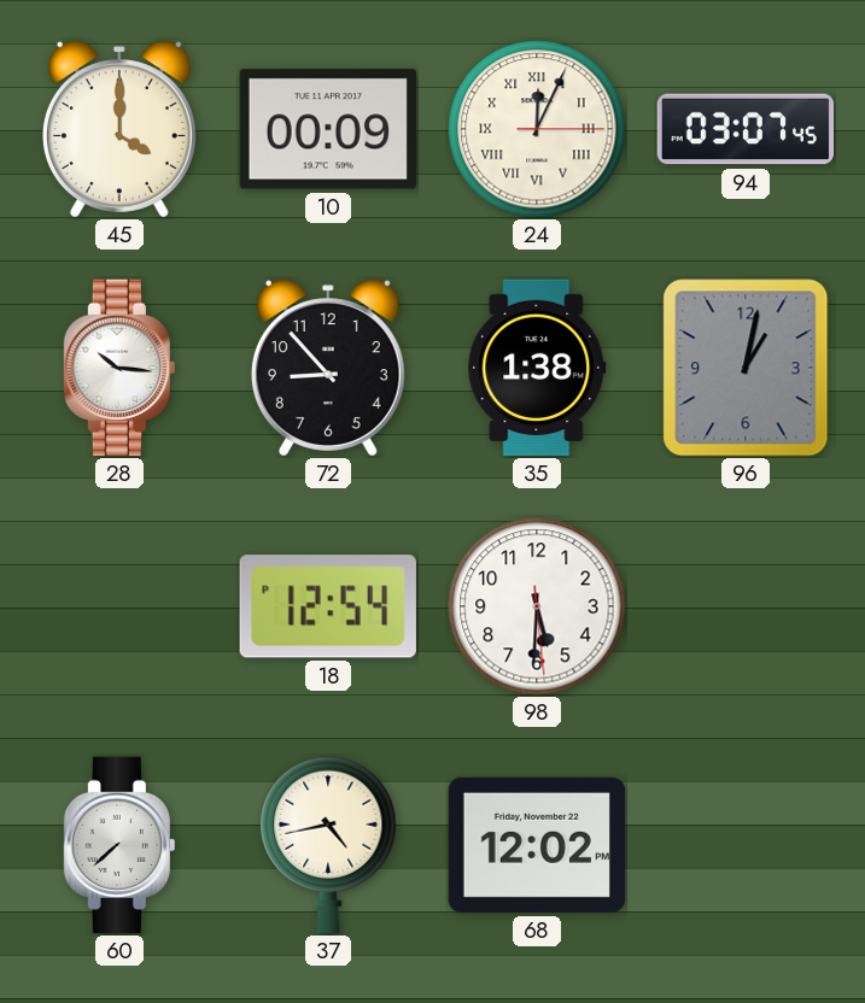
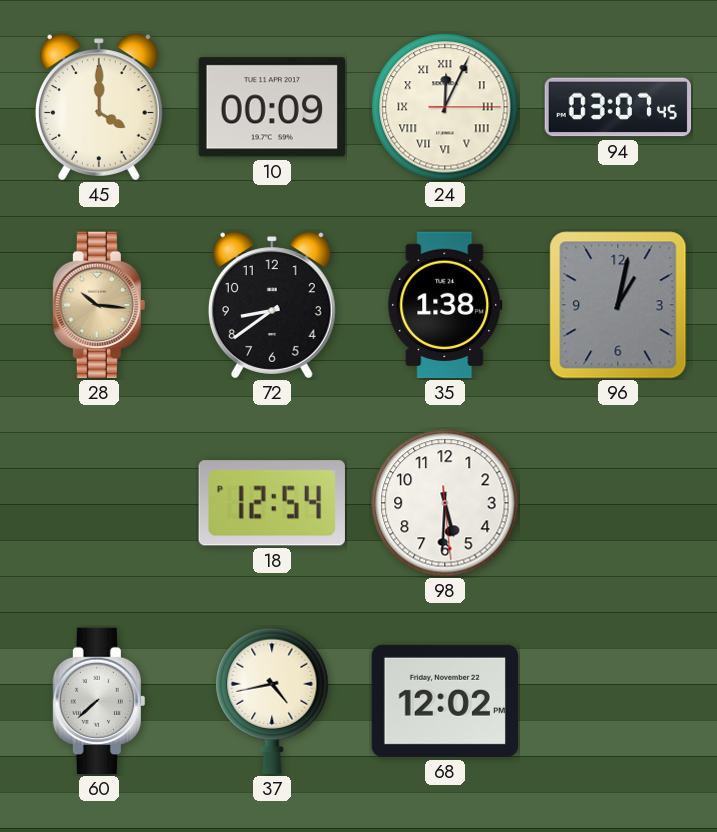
28 dial: white -> champagne
72: 8:53 -> 8:39
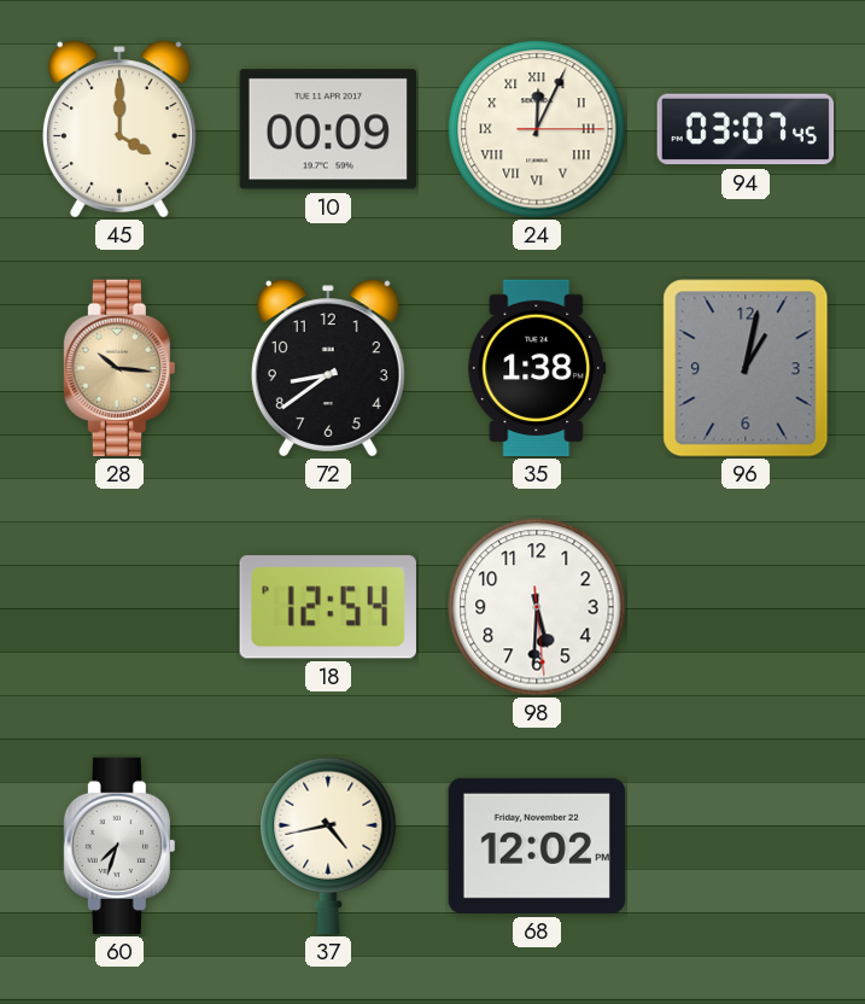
60: 7:38 -> 7:33
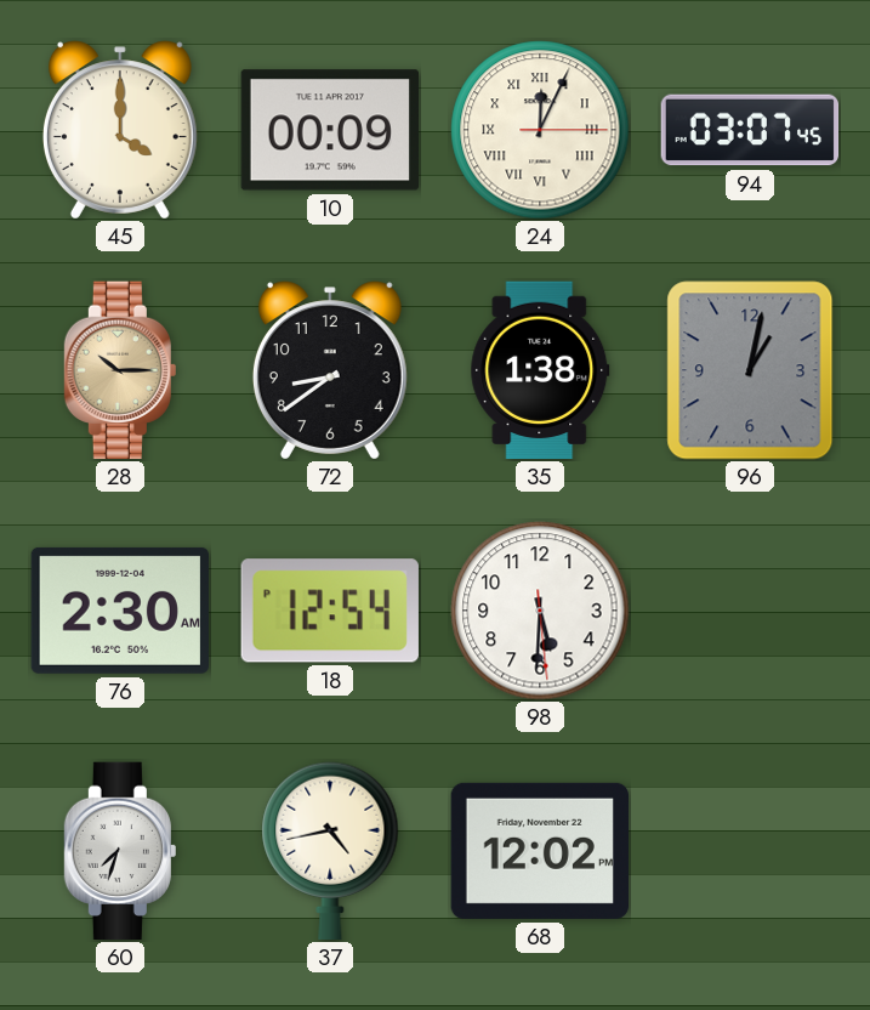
28: 10:16 -> 10:15
76: none -> 2:30
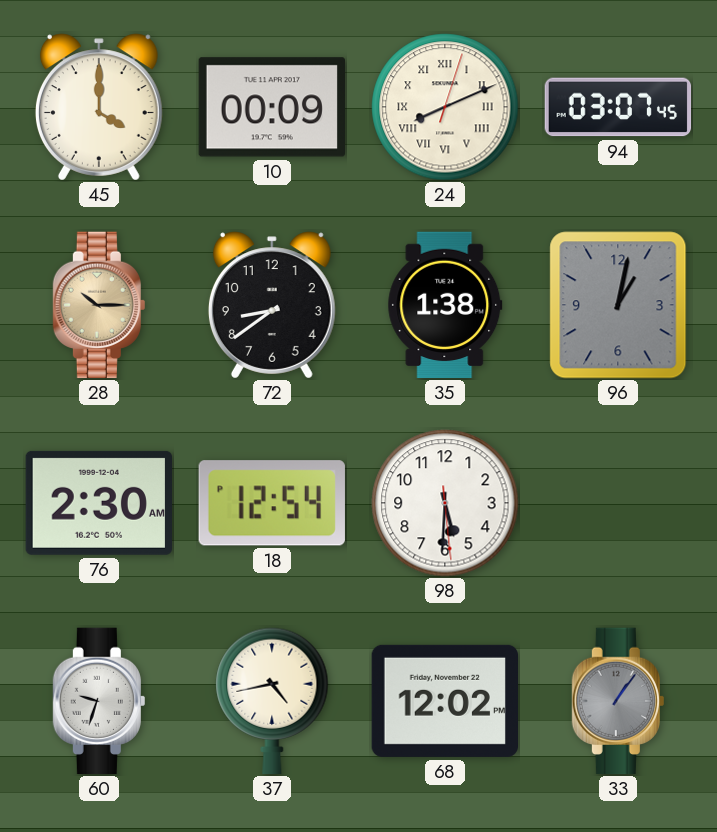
24: 12:04 -> 8:11
60: 7:33 -> 9:33
33: none -> 1:06
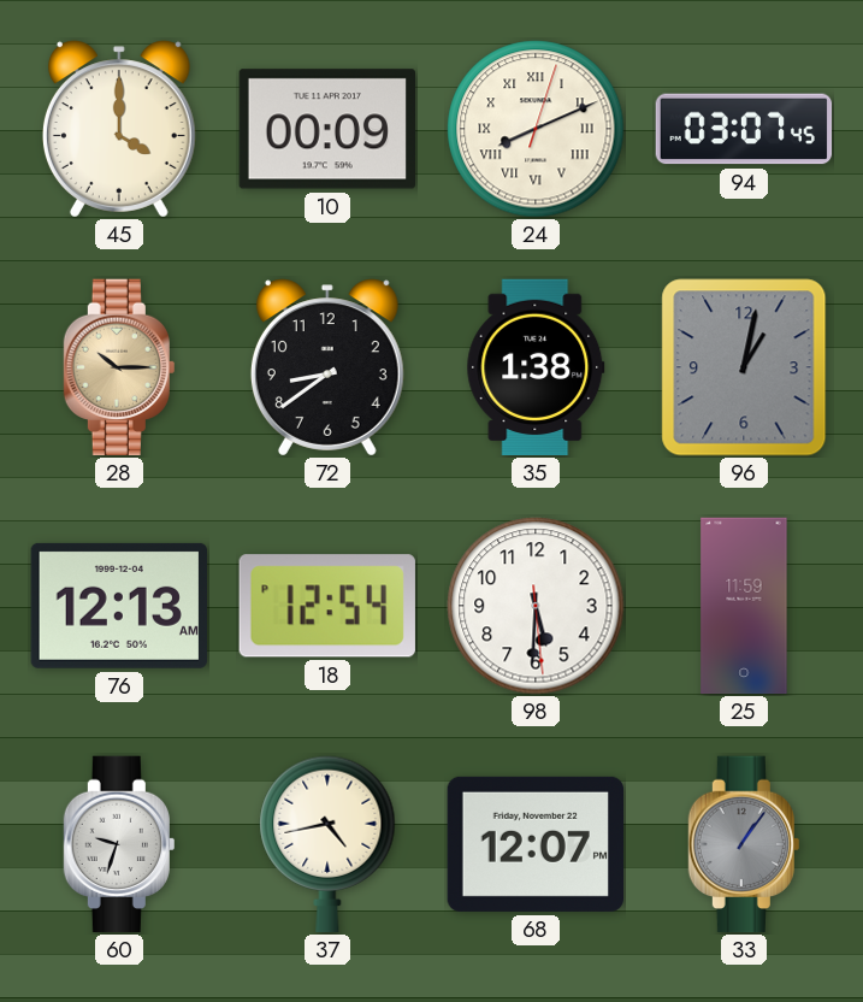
76: 2:30 -> 12:13
25: none -> 11:59
68: 12:02 -> 12:07
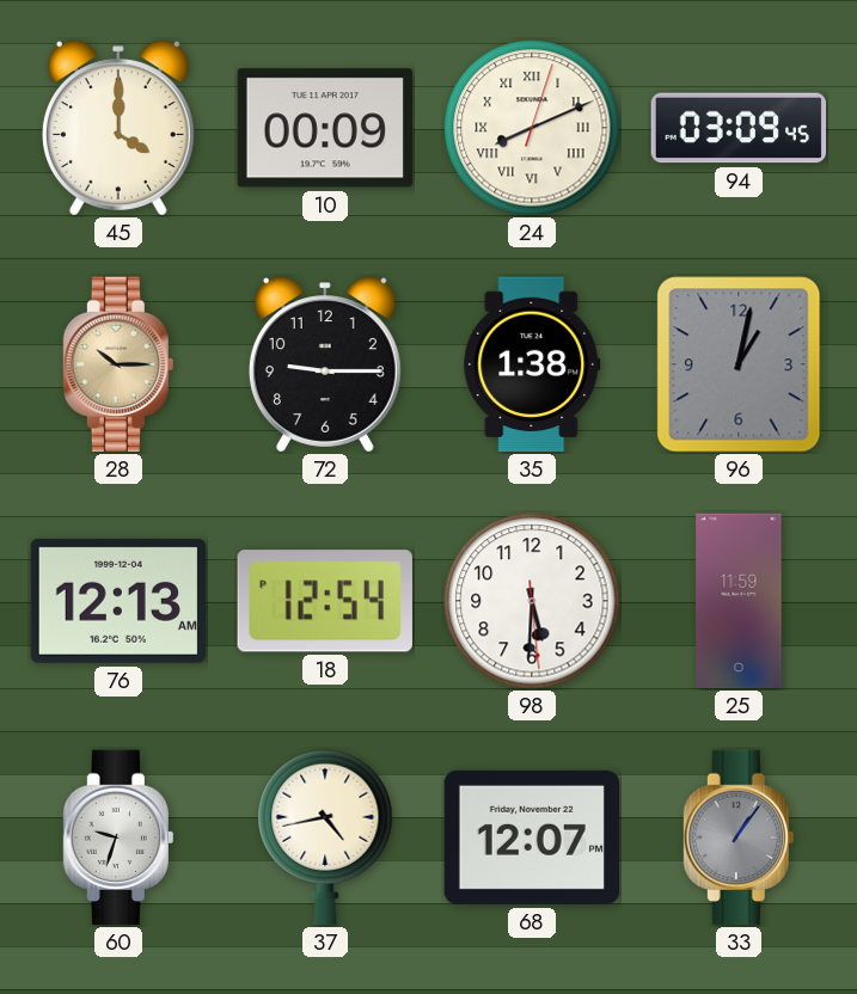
94: 03:07 -> 03:09
72: 8:39 -> 9:15
